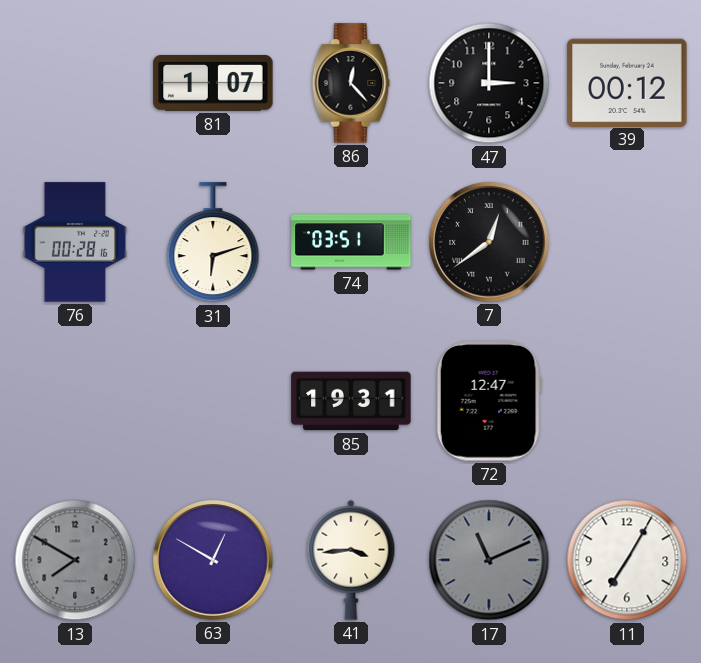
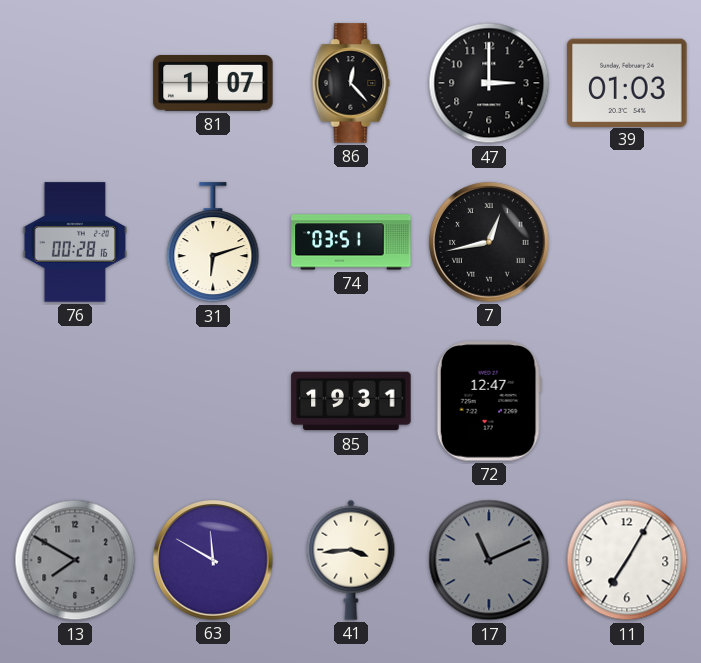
39: 00:12 -> 01:03
7: 12:39 -> 12:43
63: 12:50 -> 11:50
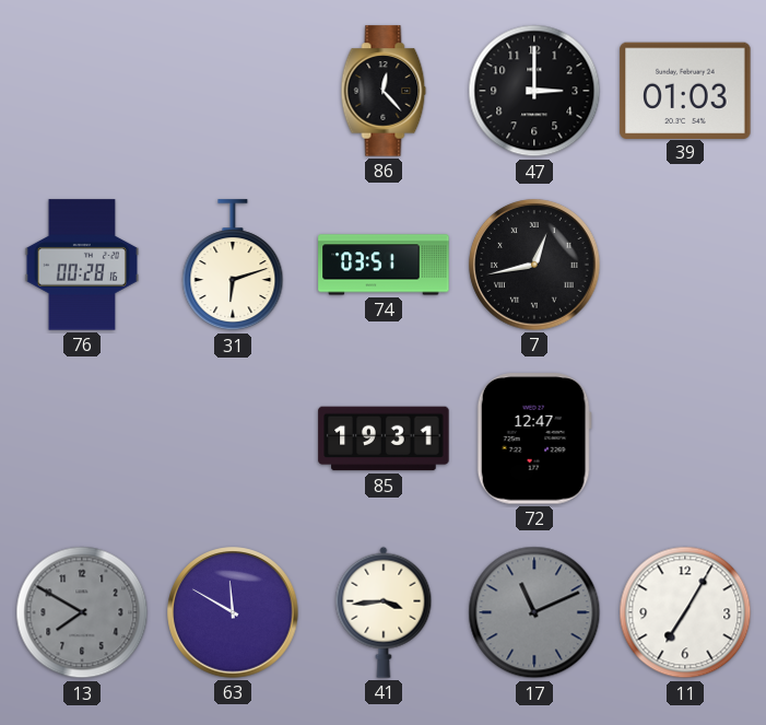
81: 1:07 -> none
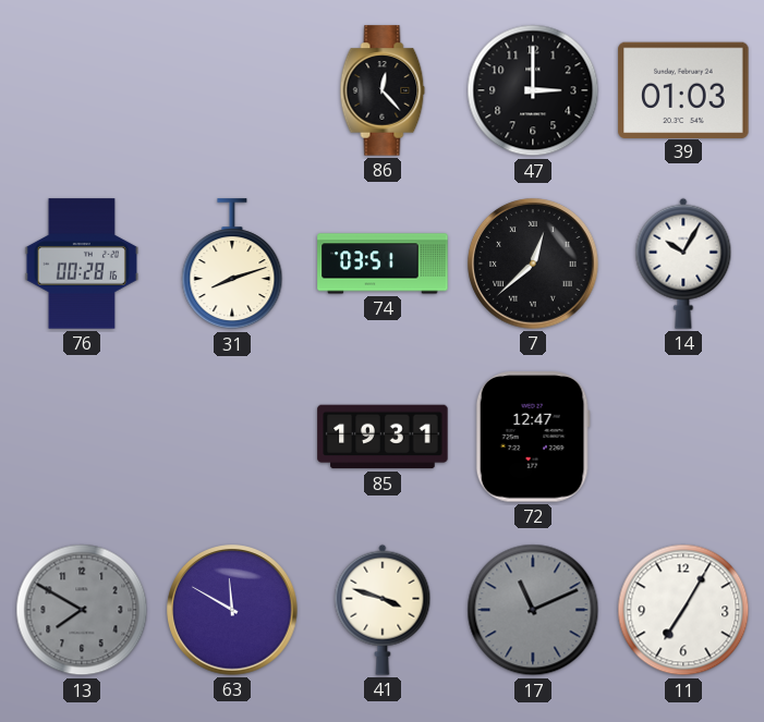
31: 6:12 -> 8:12
7: 12:43 -> 12:38
14: none -> 10:05
41: 3:44 -> 3:48
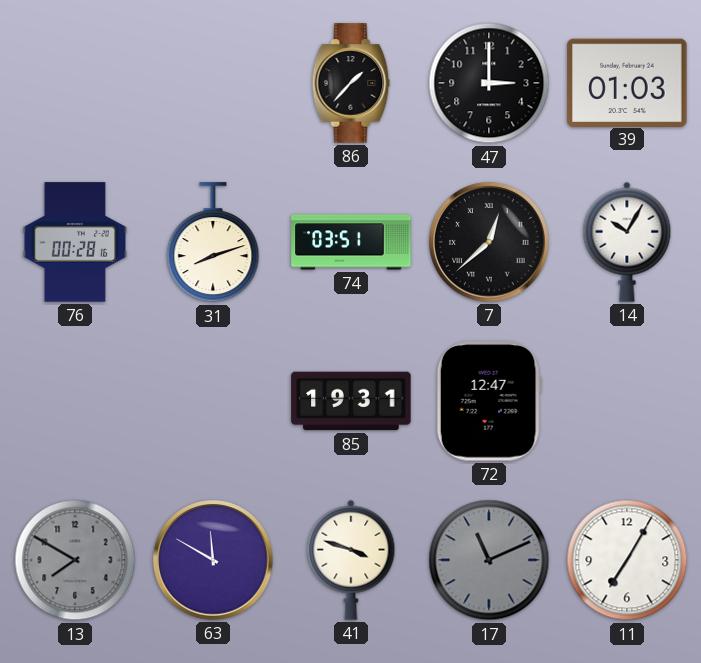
86: 12:23 -> 1:37
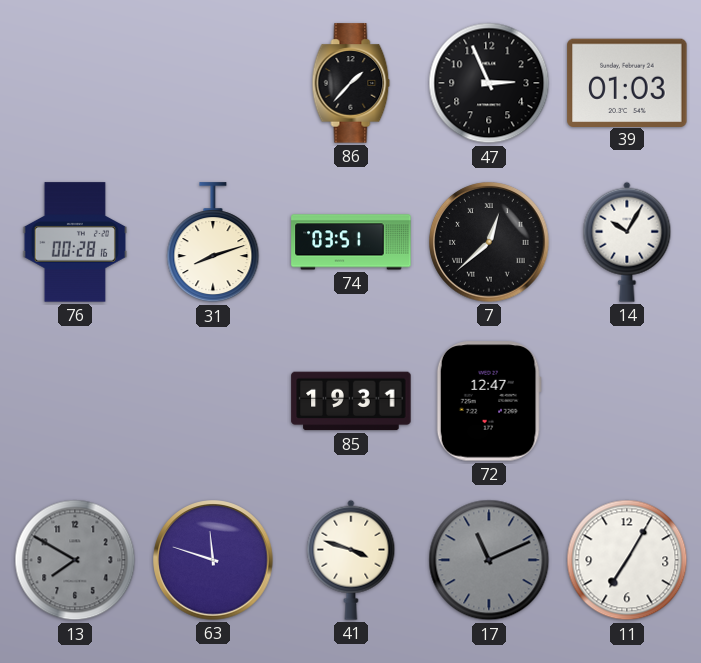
47: 3:00 -> 2:56
63: 11:50 -> 11:48
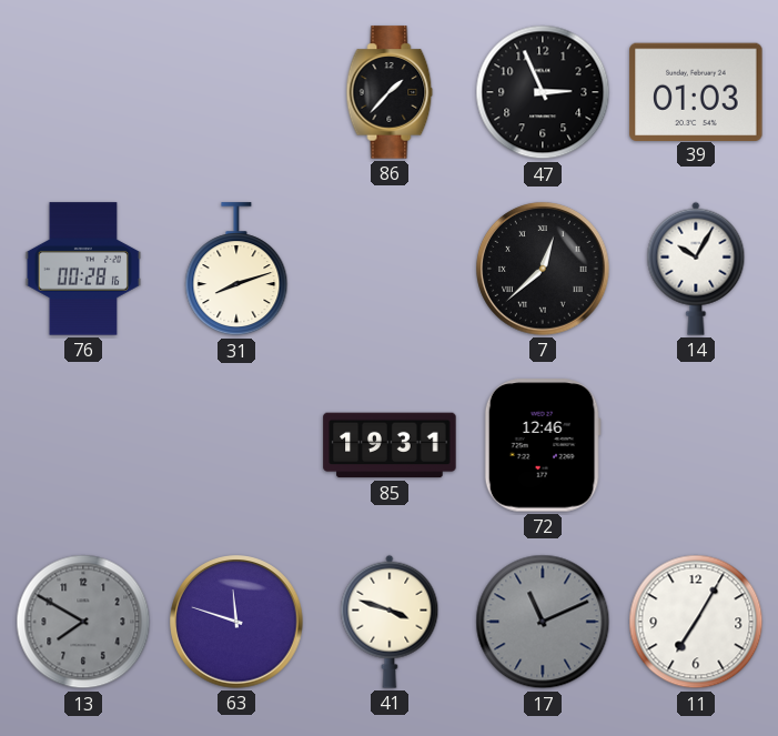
74: 03:51 -> none
72: 12:47 -> 12:46
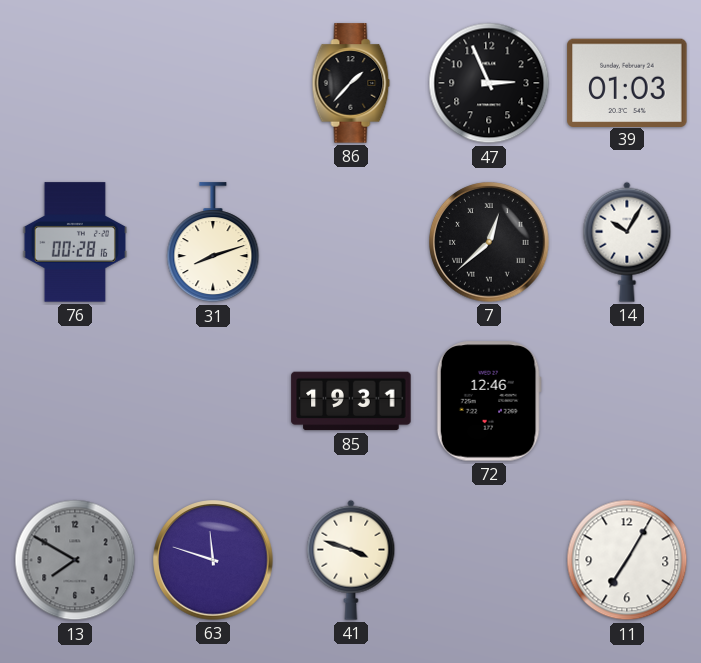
17: 11:11 -> none
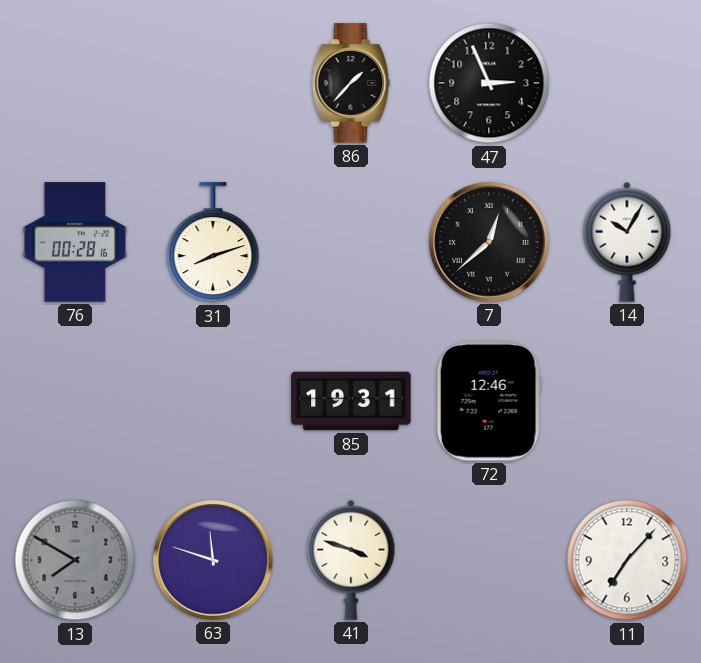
39: 01:03 -> none
11: 7:05 -> 7:07
